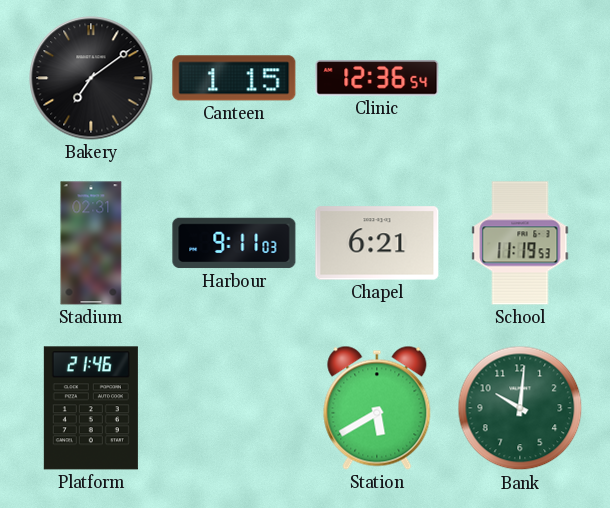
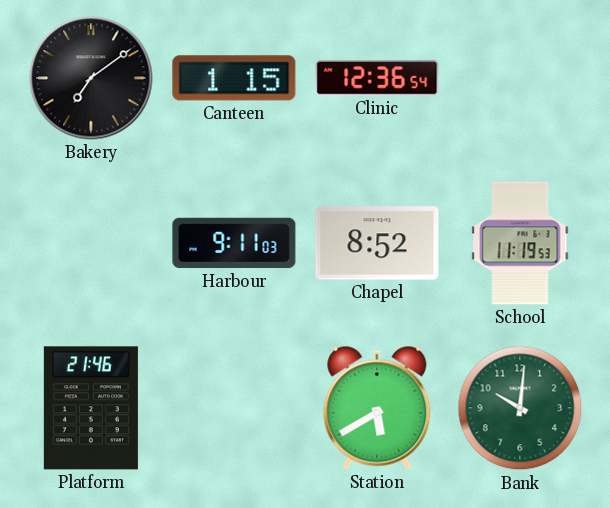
Stadium: 02:31 -> none
Chapel: 6:21 -> 8:52
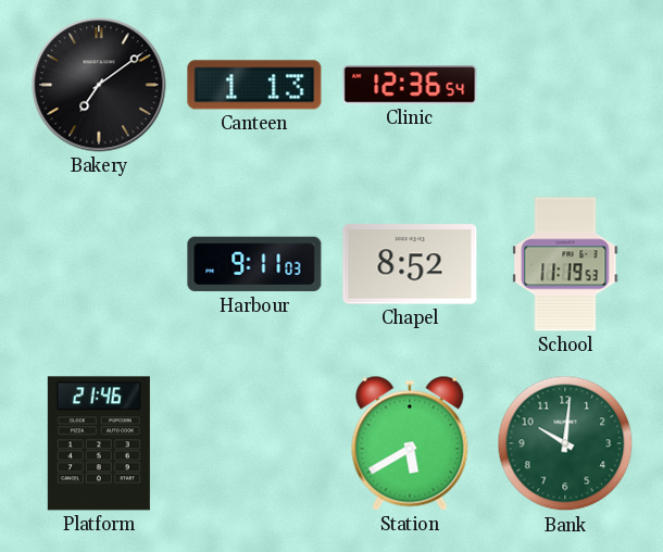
Canteen: 1:15 -> 1:13
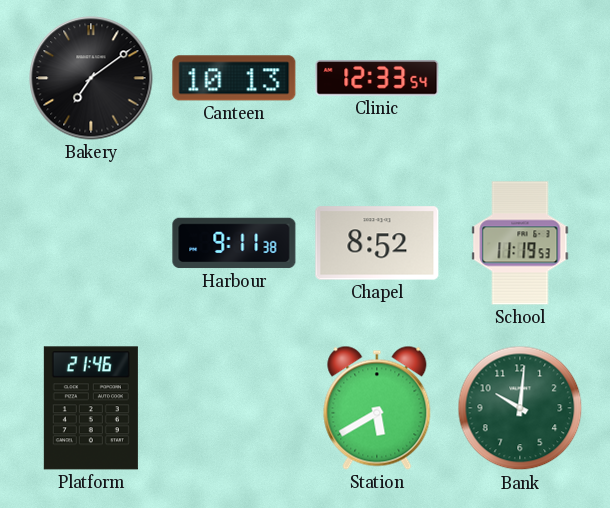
Canteen: 1:13 -> 10:13
Clinic: 12:36 -> 12:33
Harbour: 9:11:03 -> 9:11:38
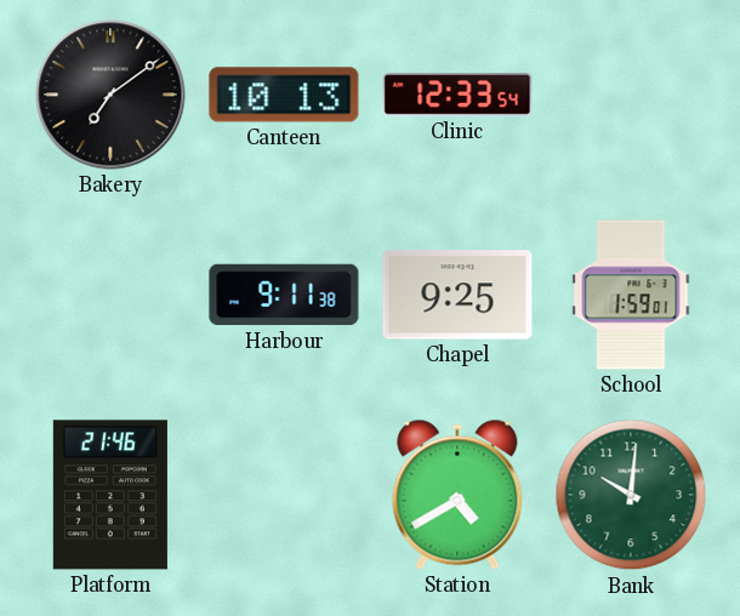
Chapel: 8:52 -> 9:25
School: 11:19 -> 1:59
Station: 5:40 -> 4:40
